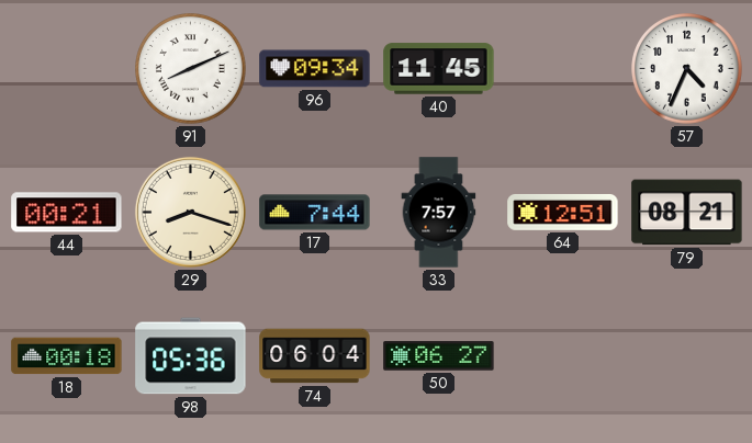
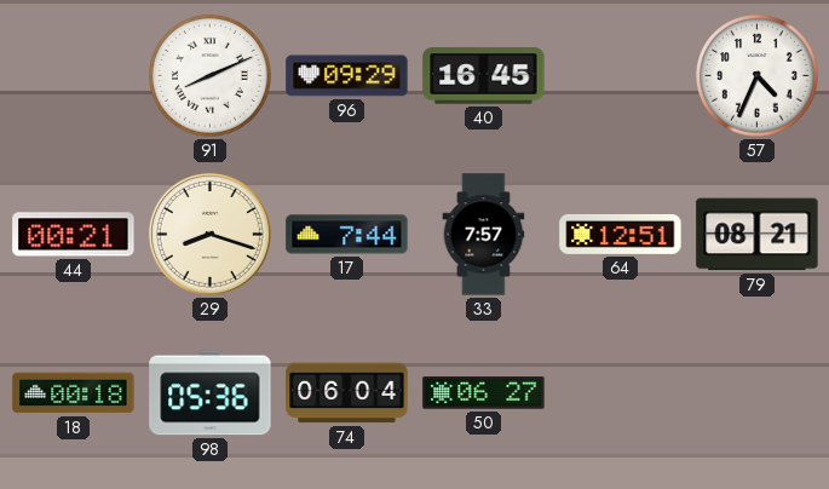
96: 09:34 -> 09:29
40: 11:45 -> 16:45
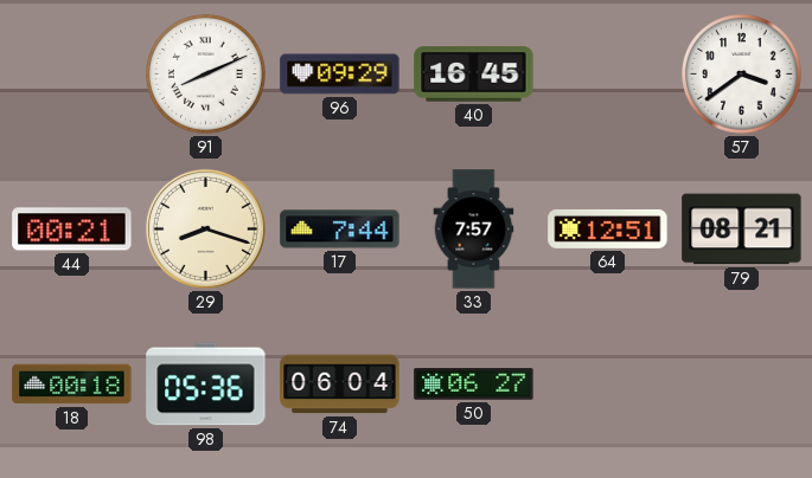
57: 4:34 -> 3:39
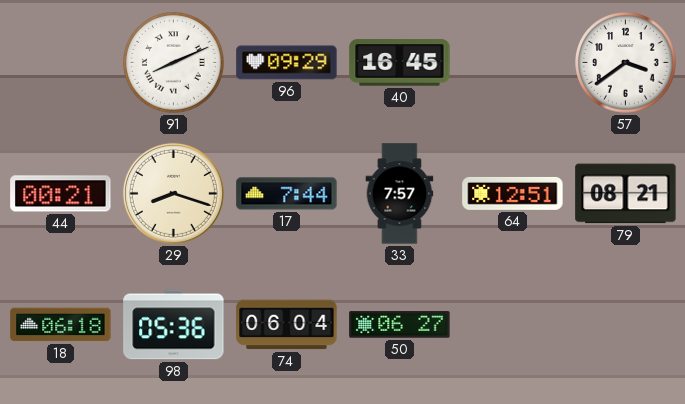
18: 00:18 -> 06:18
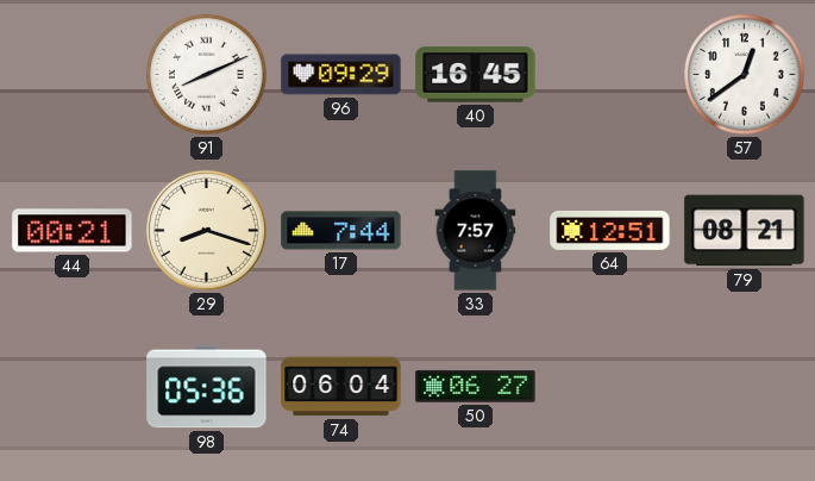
57: 3:39 -> 12:39
18: 06:18 -> none
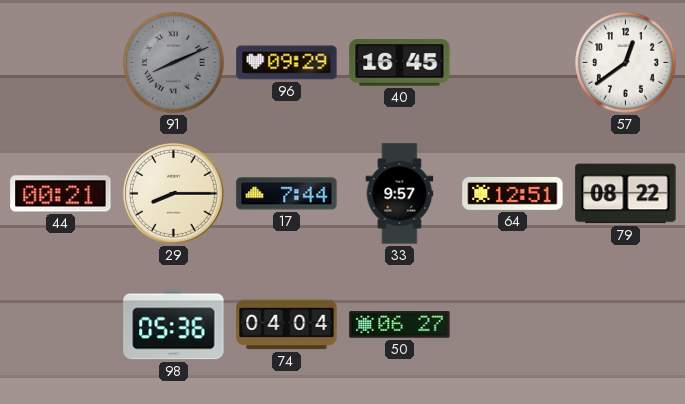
91 dial: white -> grey
29: 8:18 -> 8:15
33: 7:57 -> 9:57
79: 08:21 -> 08:22
74: 06:04 -> 04:04
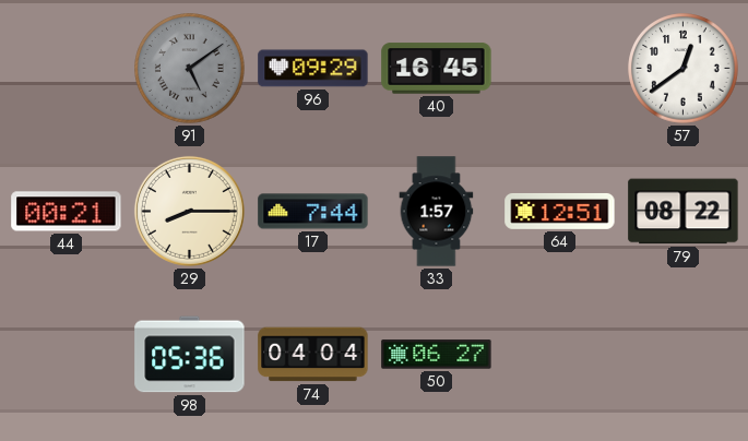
91: 8:11 -> 5:09
33: 9:57 -> 1:57
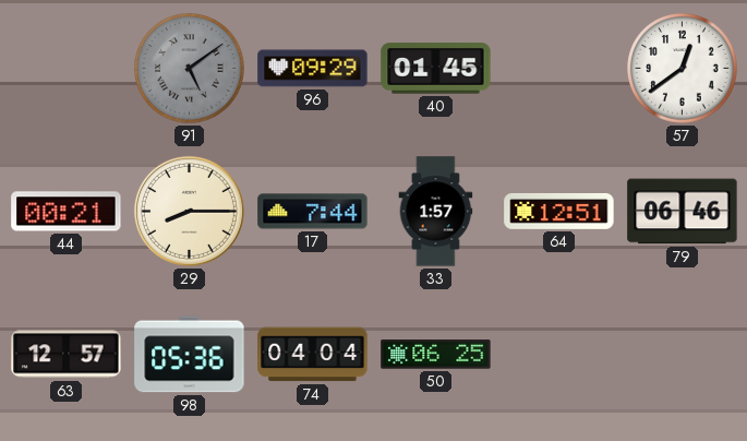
40: 16:45 -> 01:45
79: 08:22 -> 06:46
63: none -> 12:57
50: 06:27 -> 06:25
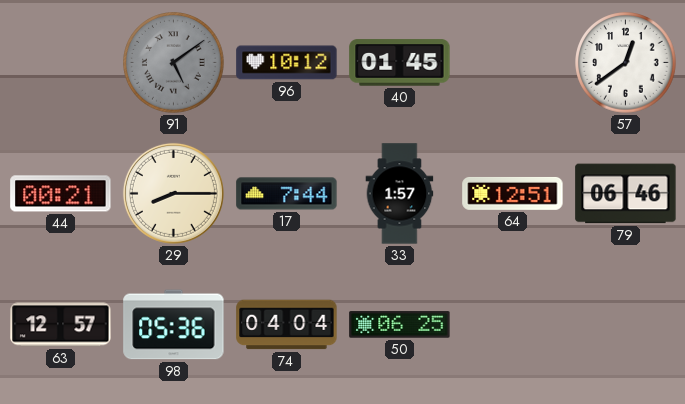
96: 09:29 -> 10:12
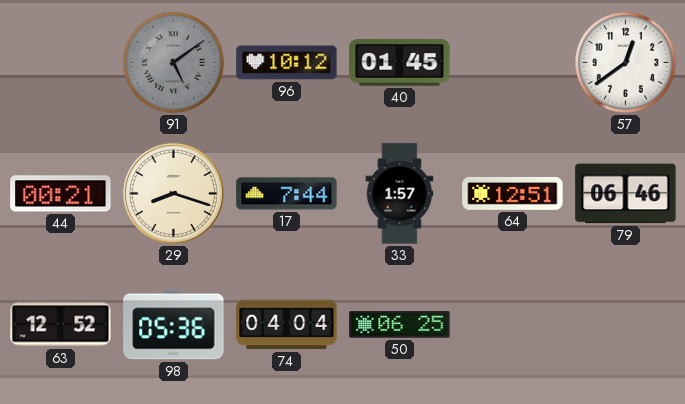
29: 8:15 -> 8:18
63: 12:57 -> 12:52
